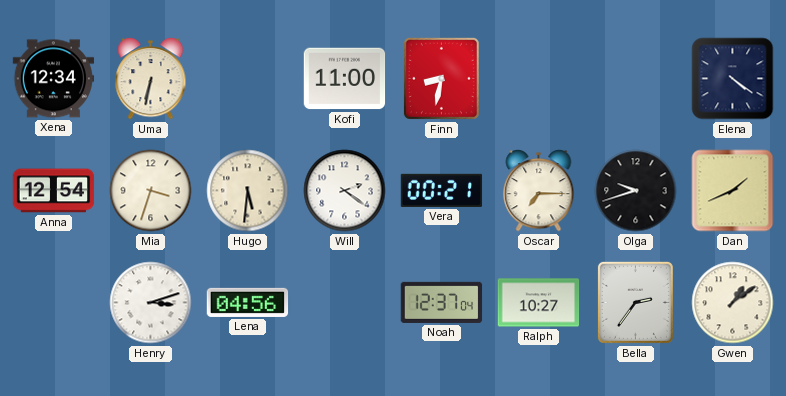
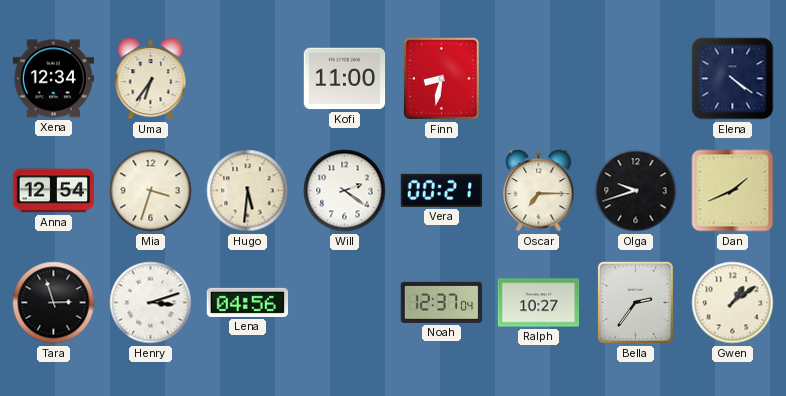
Uma: 6:32 -> 6:36
Tara: none -> 2:57
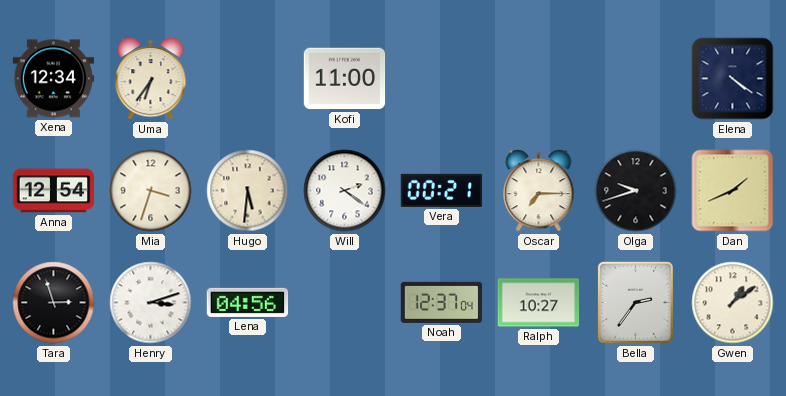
Finn: 8:32 -> none
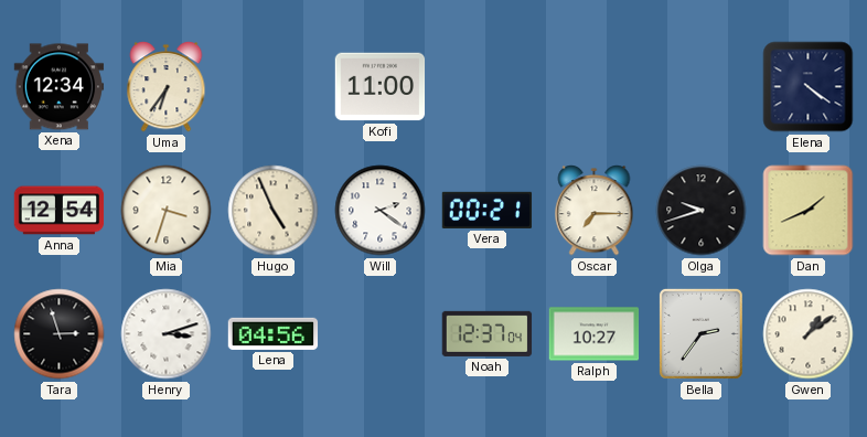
Hugo: 5:31 -> 4:56
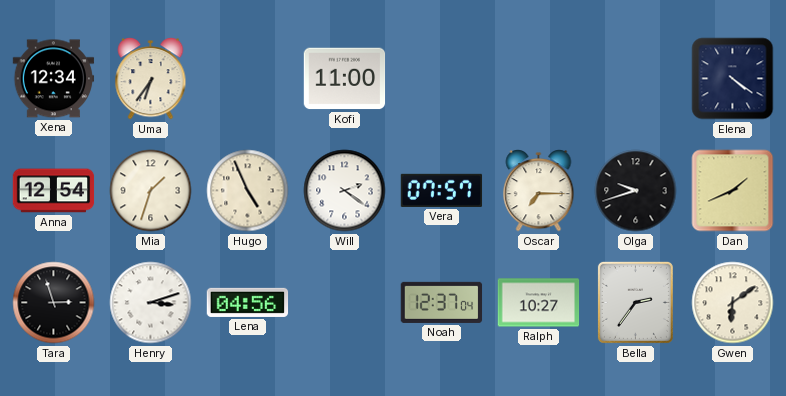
Mia: 3:33 -> 1:33
Vera: 00:21 -> 07:57
Gwen: 1:09 -> 6:09
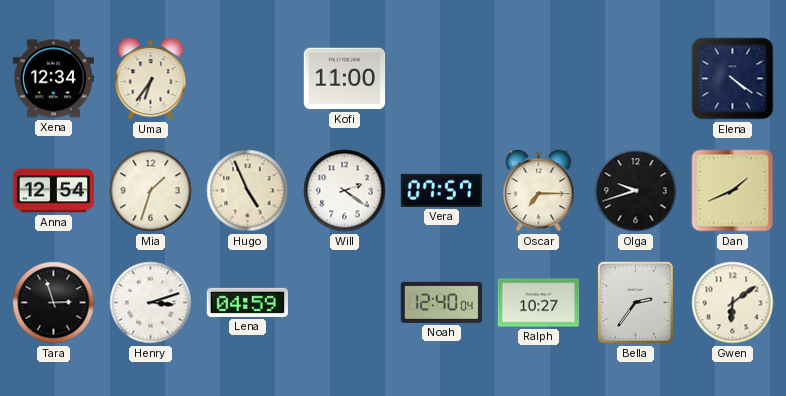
Lena: 04:56 -> 04:59
Noah: 12:37 -> 12:40
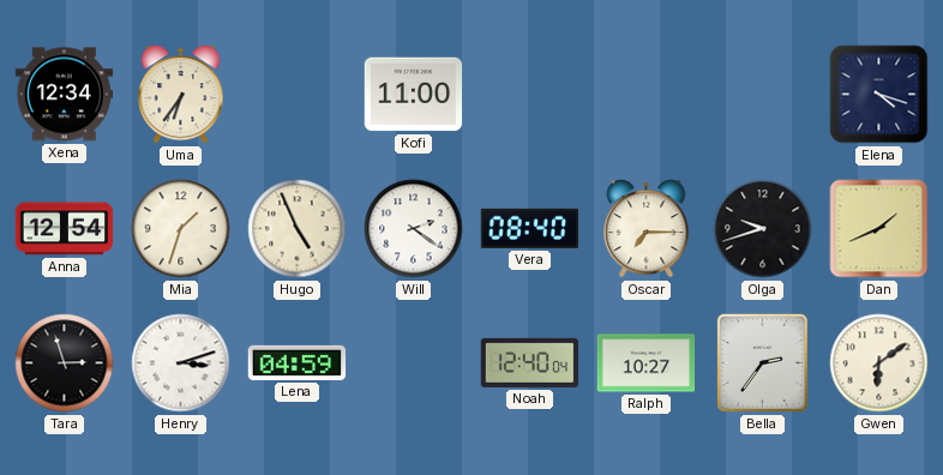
Elena: 4:21 -> 4:18
Vera: 07:57 -> 08:40
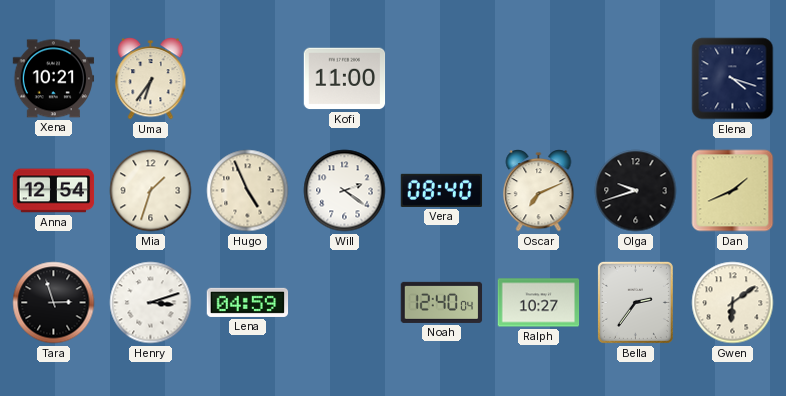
Xena: 12:34 -> 10:21
Oscar: 7:15 -> 7:11
